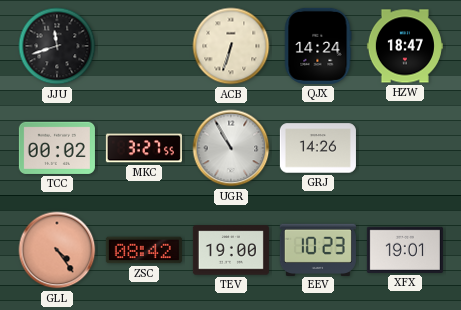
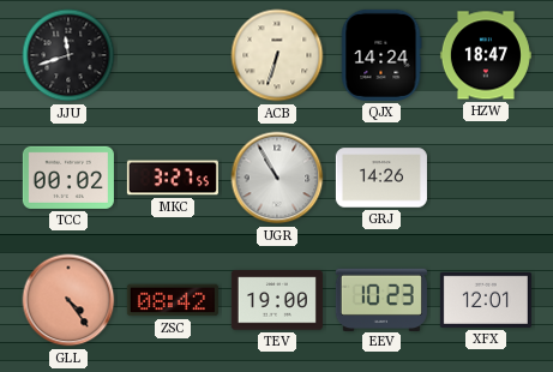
XFX: 19:01 -> 12:01
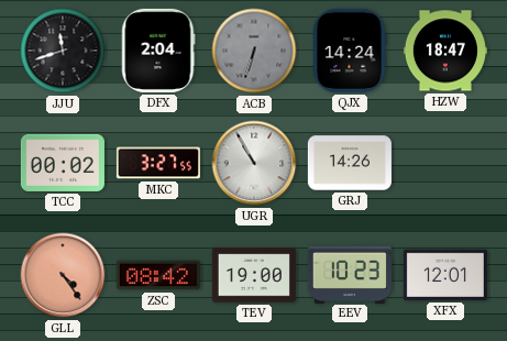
DFX: none -> 2:04
ACB dial: cream -> grey
